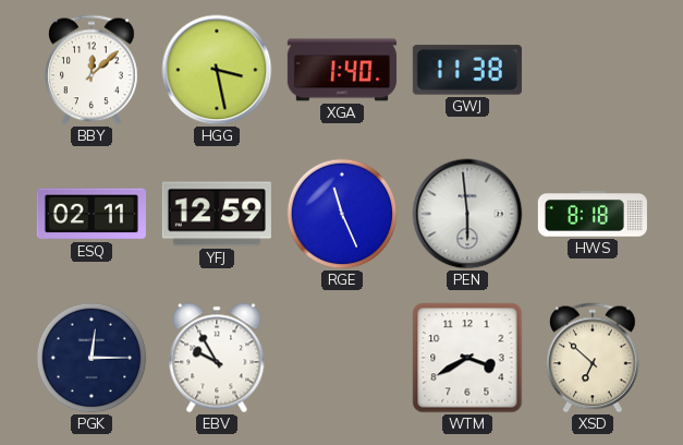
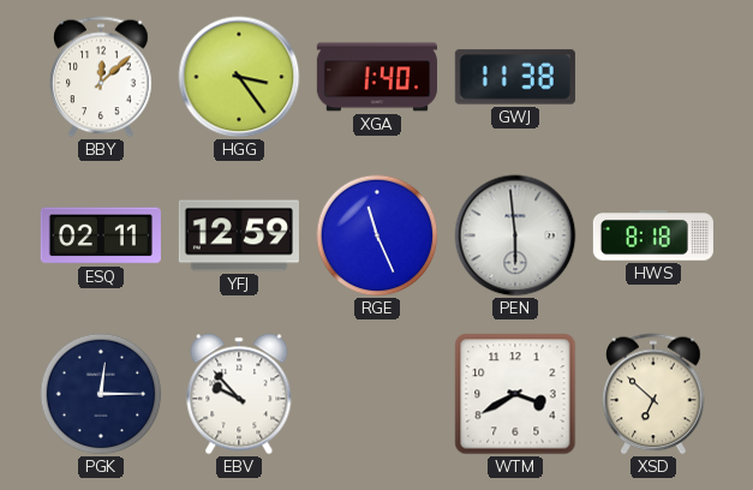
HGG: 3:28 -> 3:24
EBV: 9:55 -> 9:53
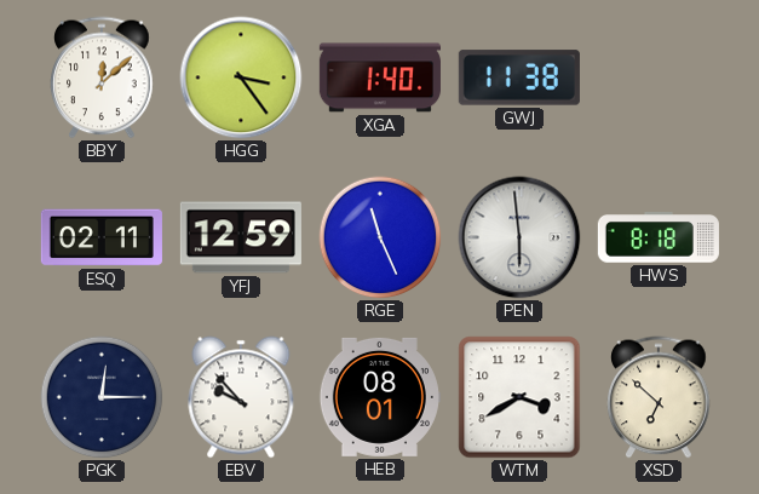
HEB: none -> 08:01
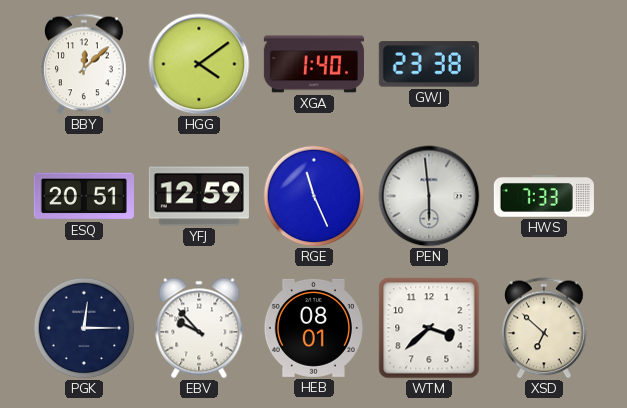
HGG: 3:24 -> 4:09
GWJ: 11:38 -> 23:38
ESQ: 02:11 -> 20:51
HWS: 8:18 -> 7:33
WTM: 3:40 -> 3:38
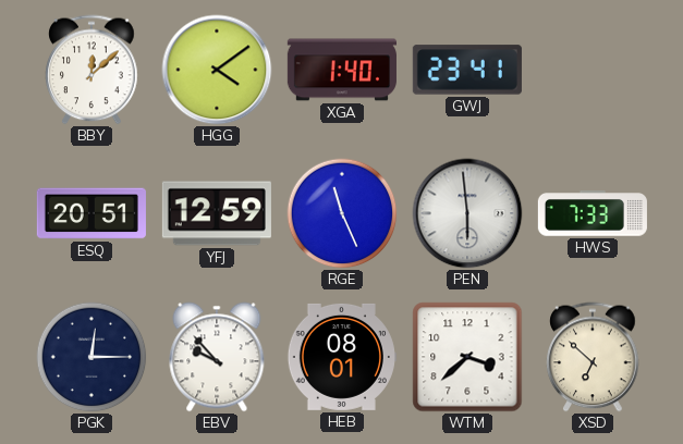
GWJ: 23:38 -> 23:41
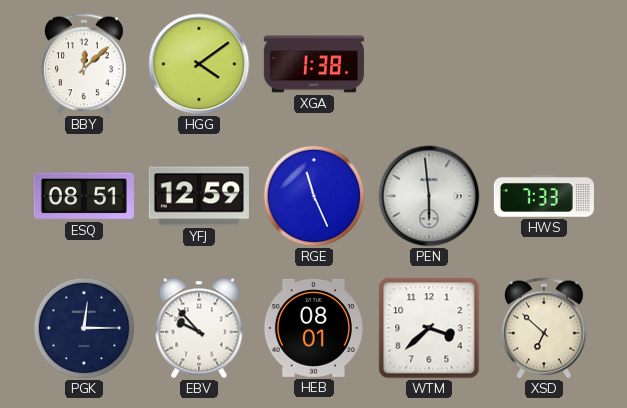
XGA: 1:40 -> 1:38
GWJ: 23:41 -> none
ESQ: 20:51 -> 08:51
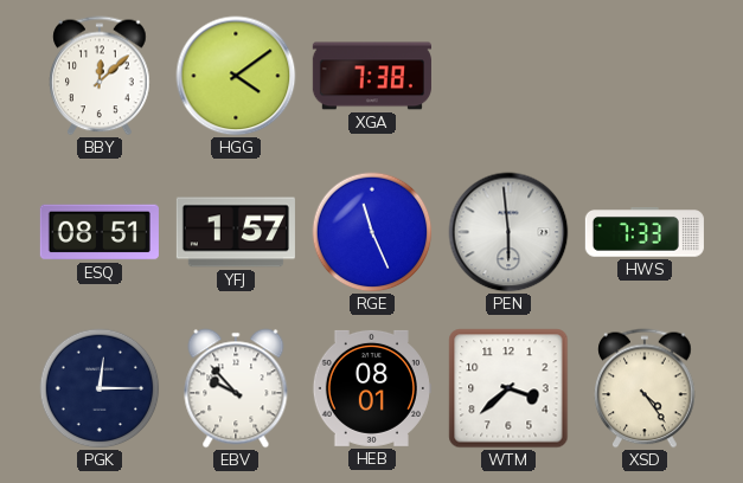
XGA: 1:38 -> 7:38
YFJ: 12:59 -> 1:57
XSD: 6:52 -> 4:24
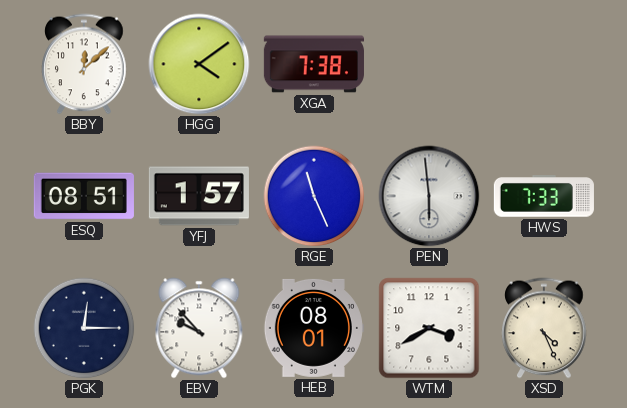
WTM: 3:38 -> 3:40
XSD: 4:24 -> 4:26
